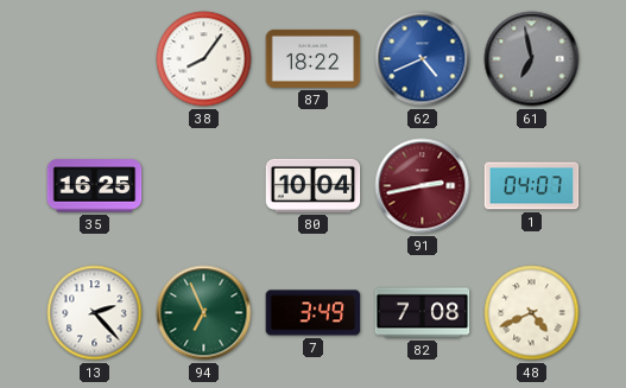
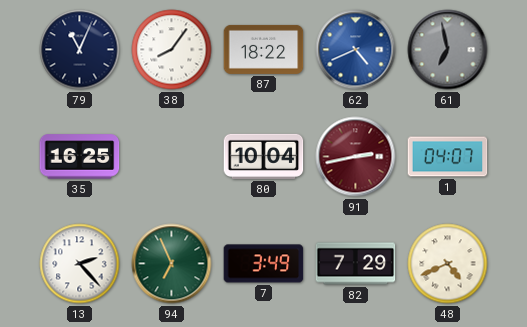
79: none -> 11:04
82: 7:08 -> 7:29
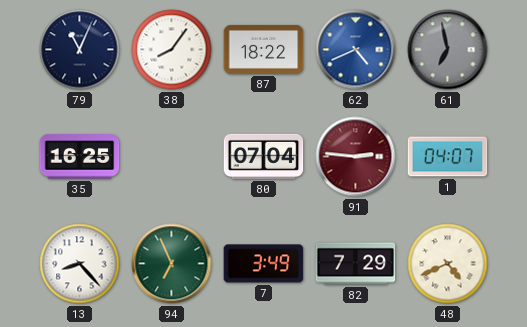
80: 10:04 -> 07:04
91: 2:43 -> 2:46
13: 2:23 -> 8:23
